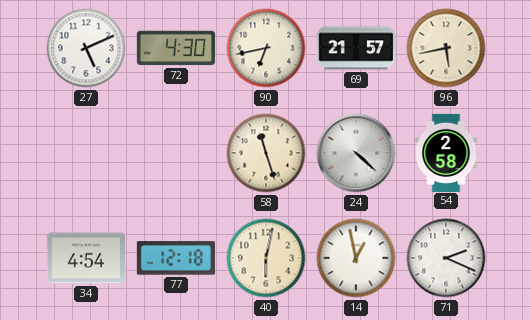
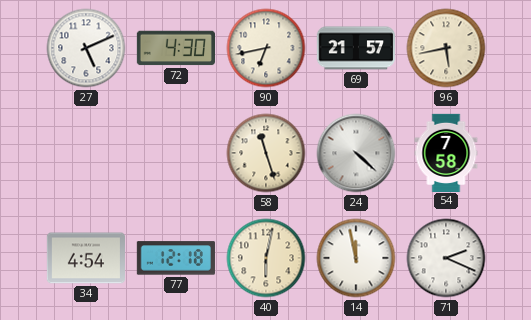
54: 2:58 -> 7:58
14: 12:58 -> 11:58
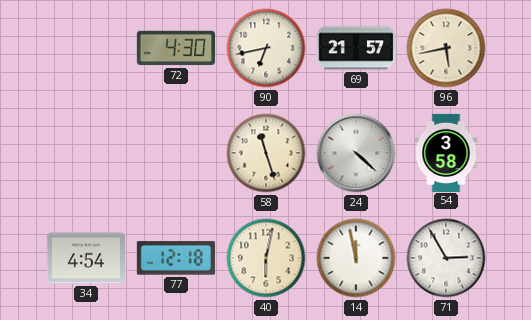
27: 5:11 -> none
54: 7:58 -> 3:58
71: 2:19 -> 2:55
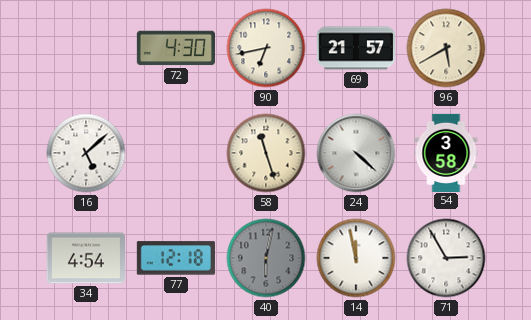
96: 5:43 -> 5:40
16: none -> 5:08
40 dial: cream -> grey
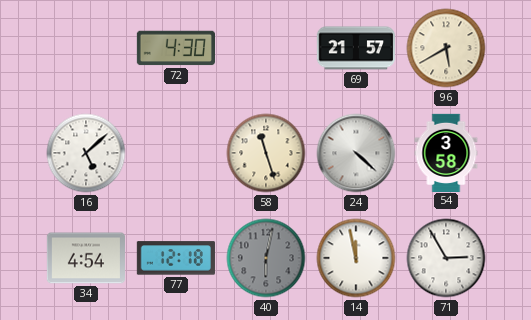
90: 6:43 -> none
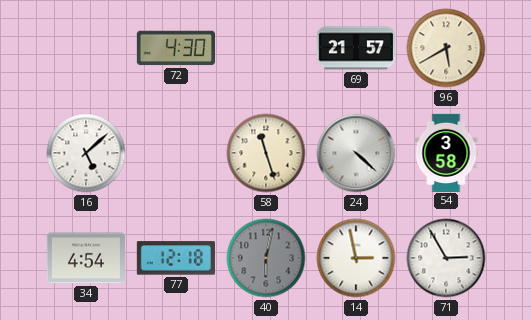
14: 11:58 -> 2:58
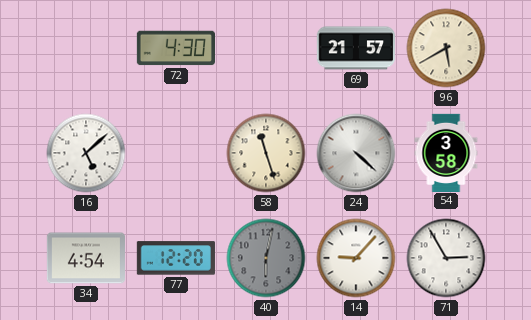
77: 12:18 -> 12:20
14: 2:58 -> 9:07
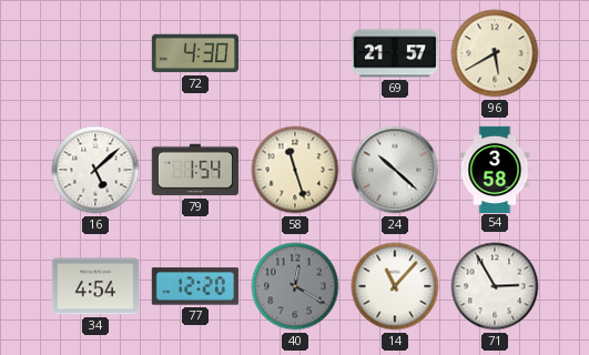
79: none -> 1:54
24: 4:22 -> 10:22
40: 6:02 -> 12:20
14: 9:07 -> 11:07
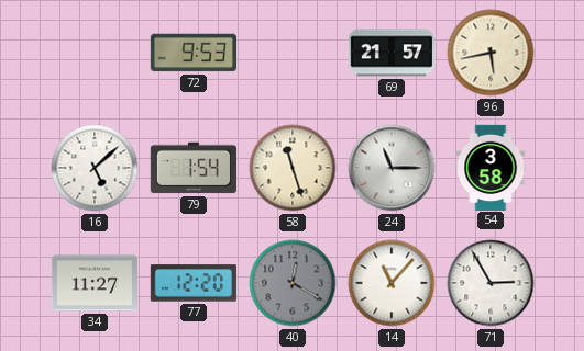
72: 4:30 -> 9:53
96: 5:40 -> 5:43
24: 10:22 -> 11:15
34: 4:54 -> 11:27
